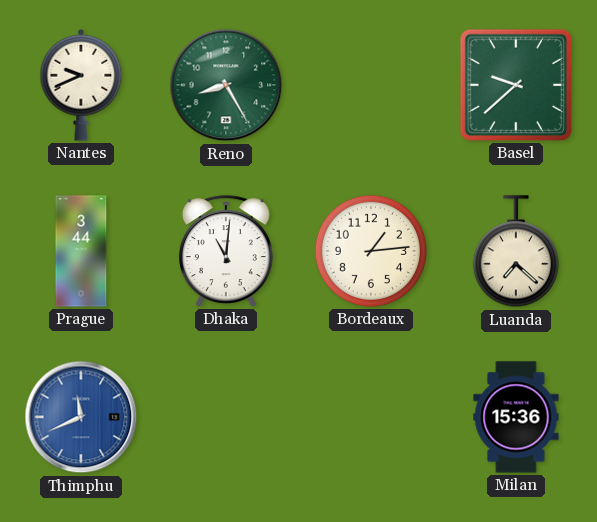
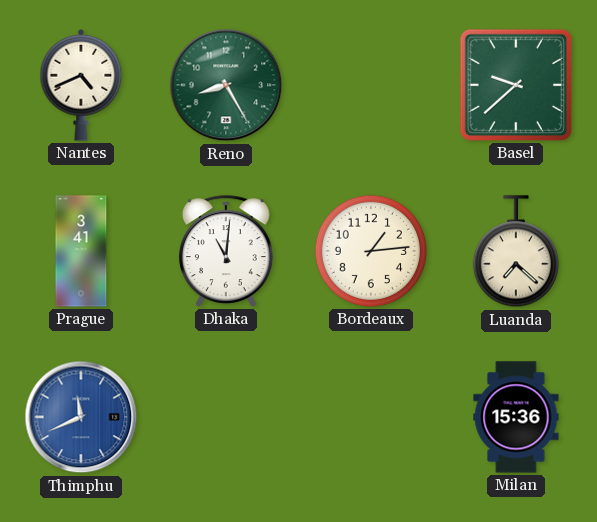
Nantes: 9:41 -> 4:41
Prague: 3:44 -> 3:41
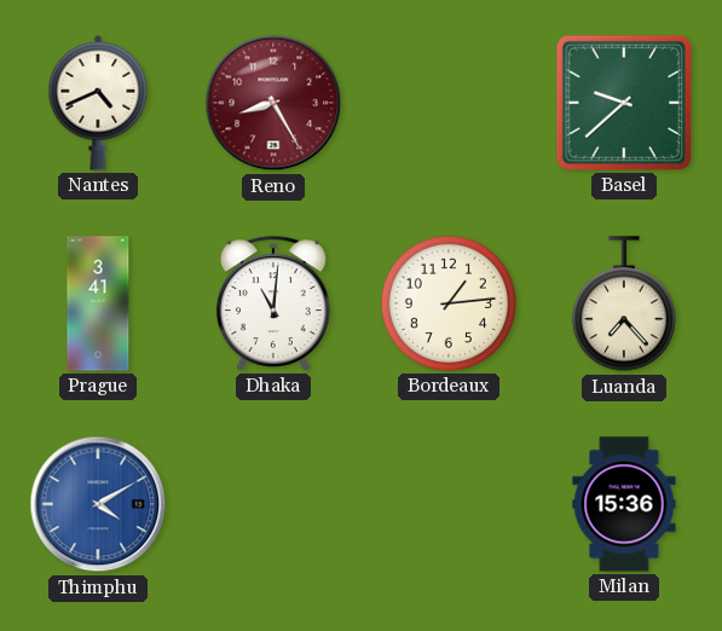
Reno dial: green -> burgundy
Luanda: 7:22 -> 7:23
Thimphu: 11:41 -> 4:10
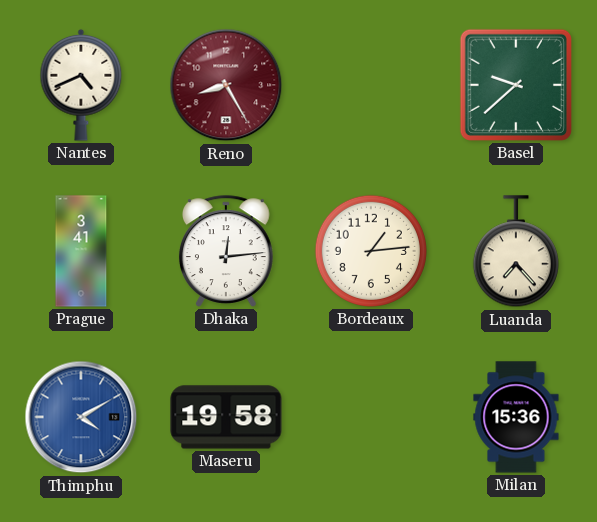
Dhaka: 11:01 -> 12:14
Maseru: none -> 19:58
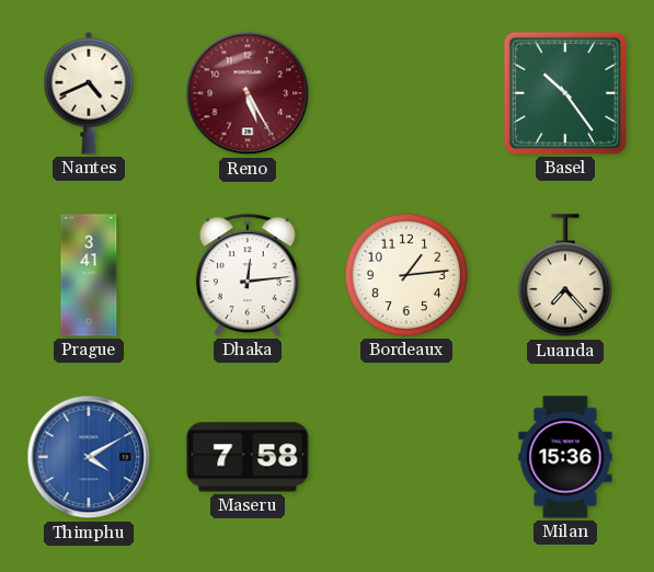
Reno: 8:25 -> 5:25
Basel: 9:38 -> 10:24
Maseru: 19:58 -> 7:58
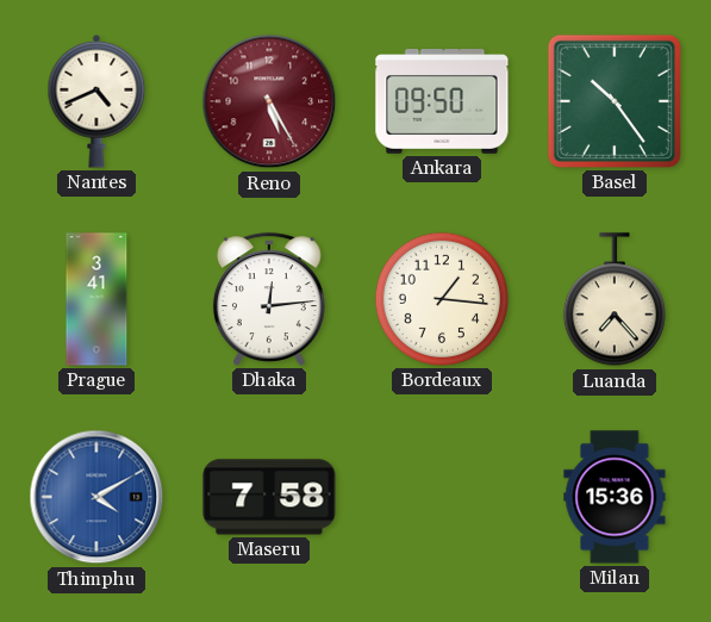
Ankara: none -> 09:50
Bordeaux: 1:14 -> 1:16
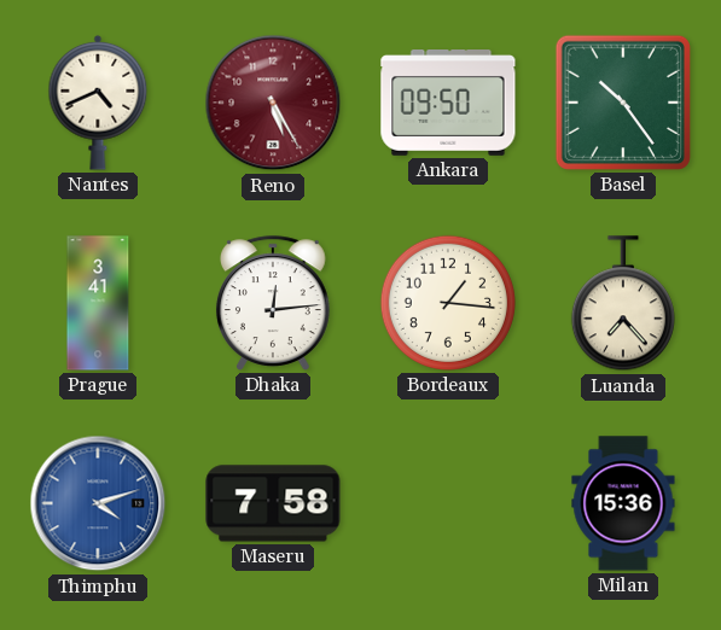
Thimphu: 4:10 -> 4:12
